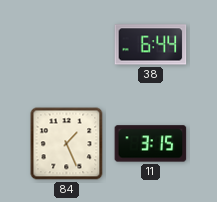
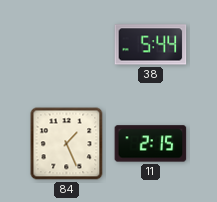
38: 6:44 -> 5:44
11: 3:15 -> 2:15
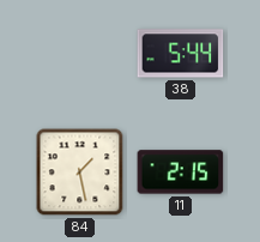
84: 1:26 -> 1:28
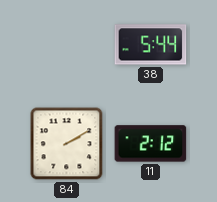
84: 1:28 -> 2:10
11: 2:15 -> 2:12
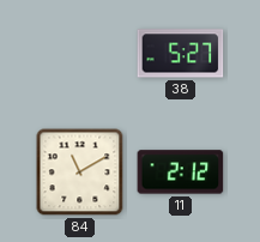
38: 5:44 -> 5:27
84: 2:10 -> 11:10
